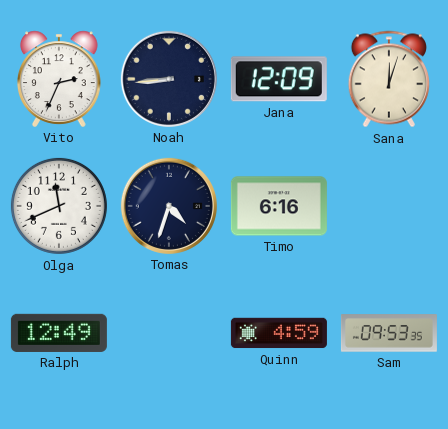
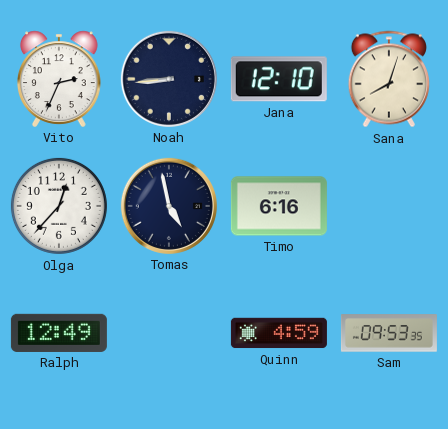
Jana: 12:09 -> 12:10
Sana: 12:03 -> 8:03
Olga: 11:41 -> 12:37
Tomas: 4:33 -> 4:58
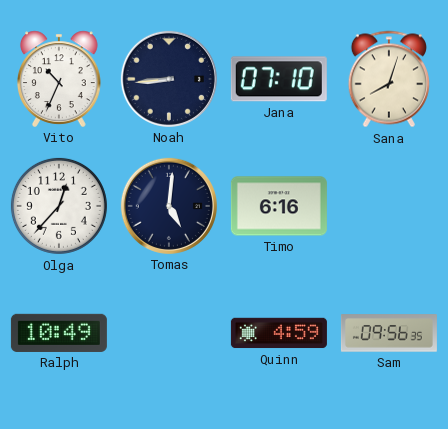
Vito: 2:34 -> 10:34
Jana: 12:10 -> 07:10
Tomas: 4:58 -> 5:01
Ralph: 12:49 -> 10:49
Sam: 09:53 -> 09:56
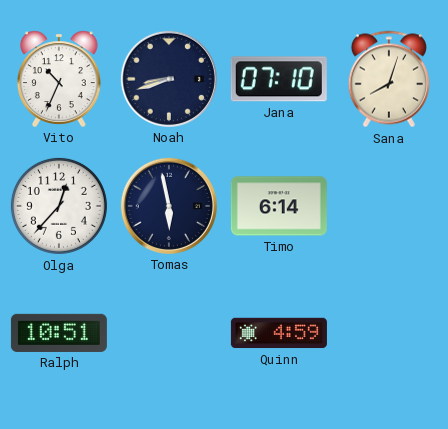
Noah: 8:44 -> 8:42
Tomas: 5:01 -> 5:58
Timo: 6:16 -> 6:14
Ralph: 10:49 -> 10:51
Sam: 09:56 -> none
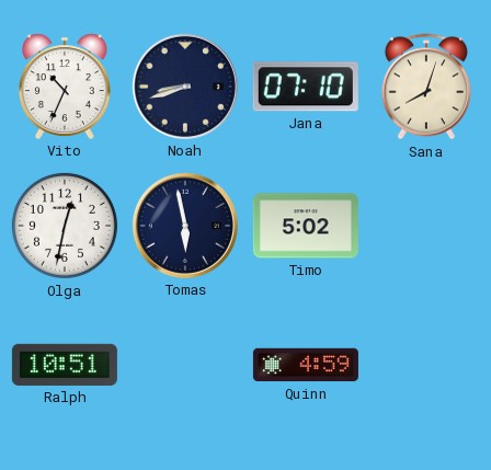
Olga: 12:37 -> 12:32
Timo: 6:14 -> 5:02
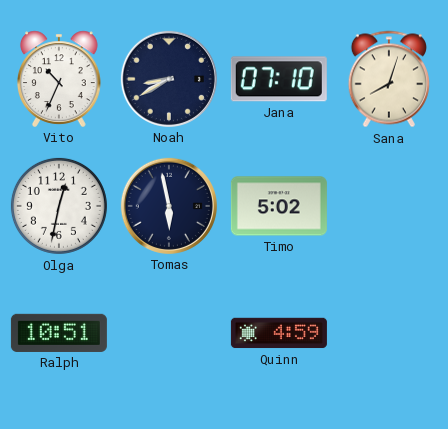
Noah: 8:42 -> 8:40
